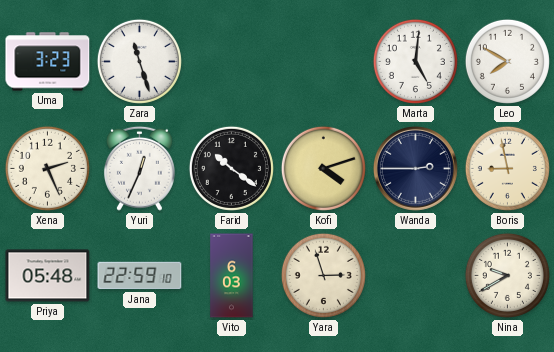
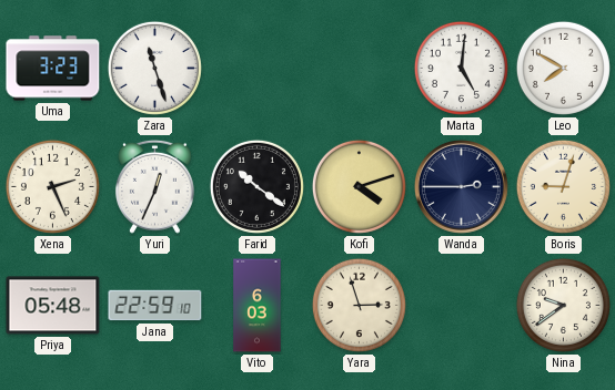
Boris: 8:58 -> 9:03
Nina: 9:40 -> 9:39
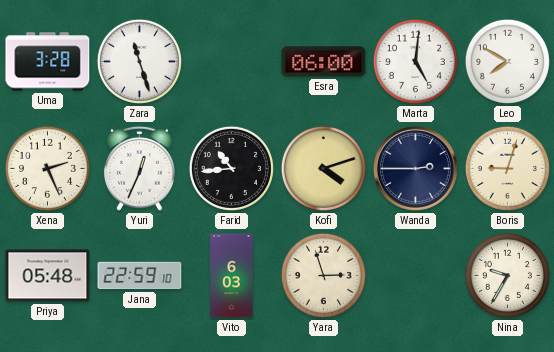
Uma: 3:23 -> 3:28
Esra: none -> 06:00
Farid: 10:21 -> 10:44
Nina: 9:39 -> 9:35
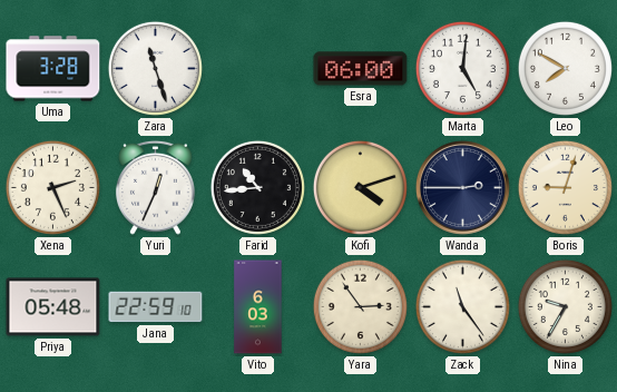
Yara: 2:57 -> 2:54
Zack: none -> 11:24
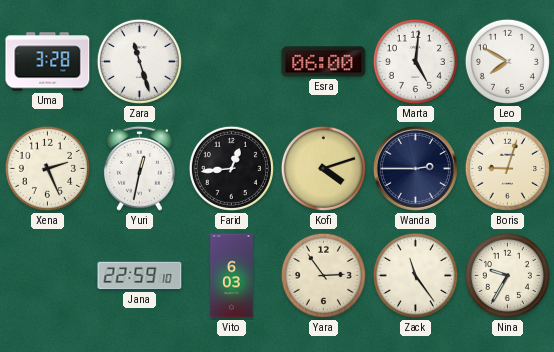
Yuri: 12:34 -> 12:32
Farid: 10:44 -> 12:44
Priya: 05:48 -> none
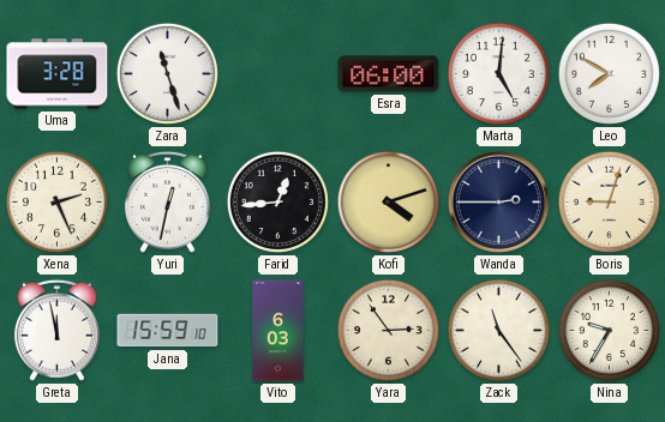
Greta: none -> 11:58
Jana: 22:59 -> 15:59
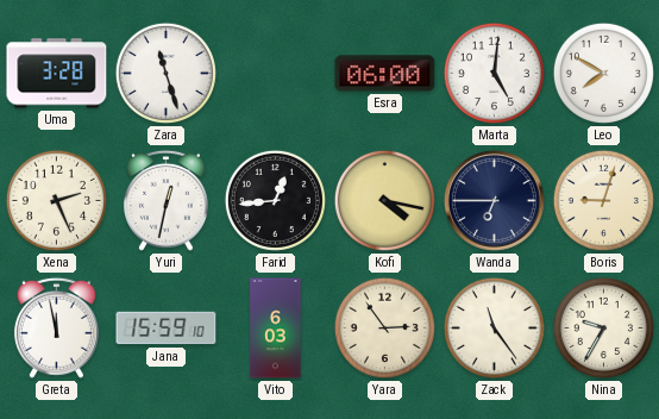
Kofi: 4:12 -> 4:17
Wanda: 2:45 -> 6:45
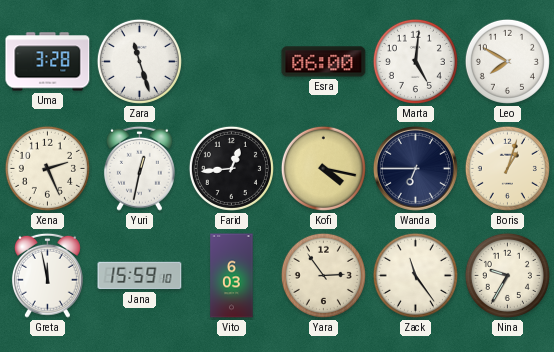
Boris: 9:03 -> 1:03
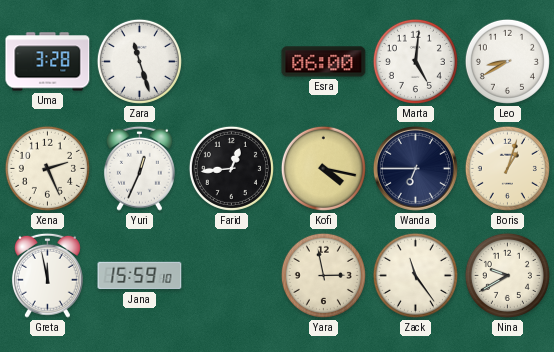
Leo: 7:50 -> 8:40
Yuri: 12:32 -> 12:34
Vito: 6:03 -> none
Yara: 2:54 -> 2:58
Nina: 9:35 -> 9:40
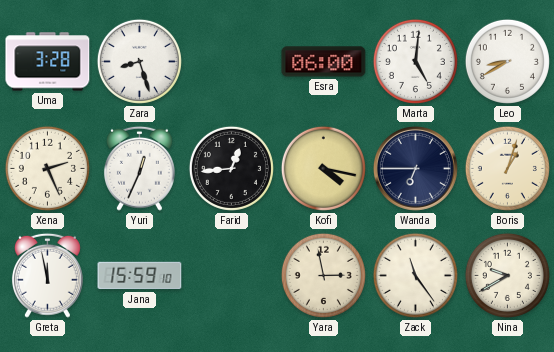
Zara: 11:27 -> 8:27
